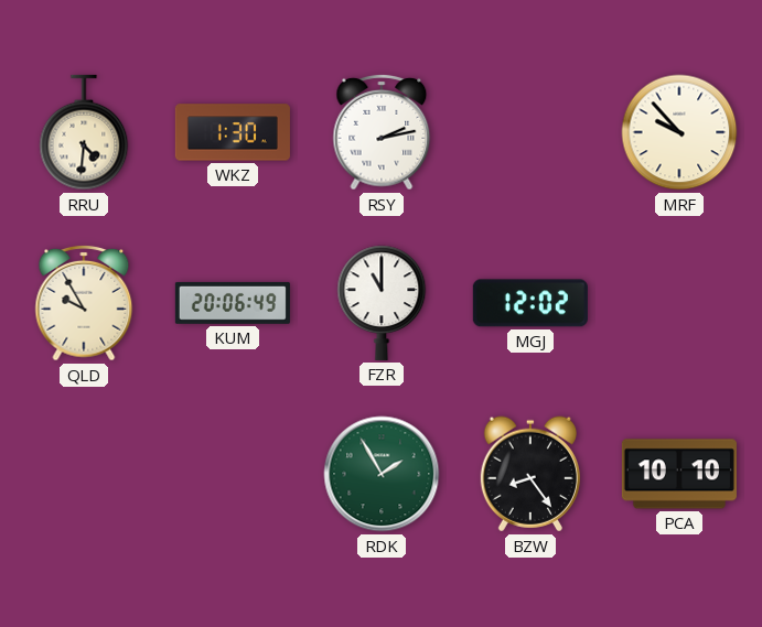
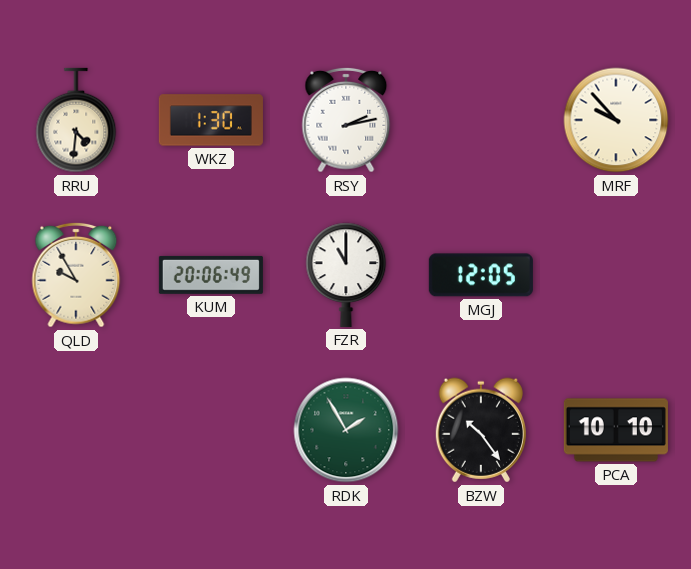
MGJ: 12:02 -> 12:05
BZW: 8:24 -> 10:24
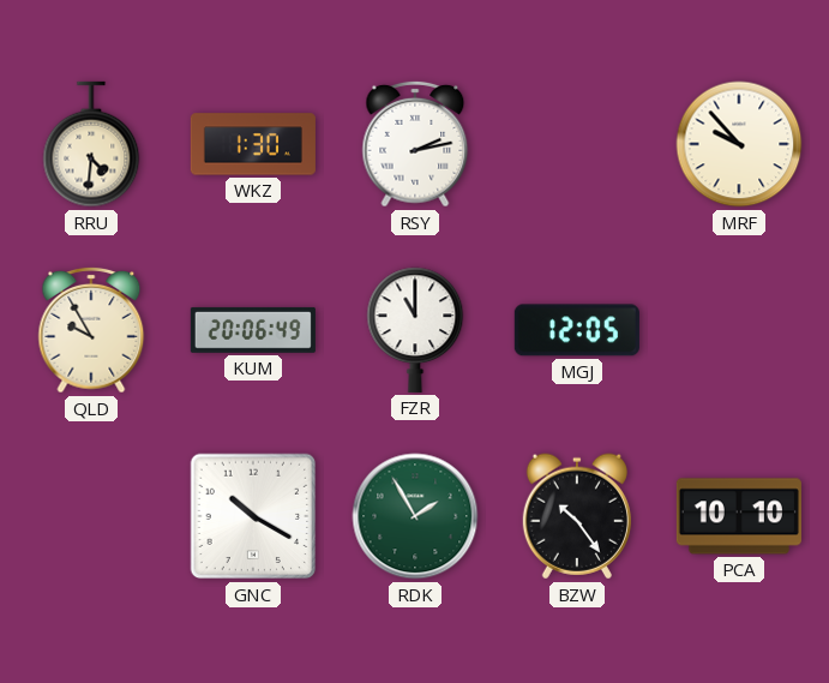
GNC: none -> 10:20
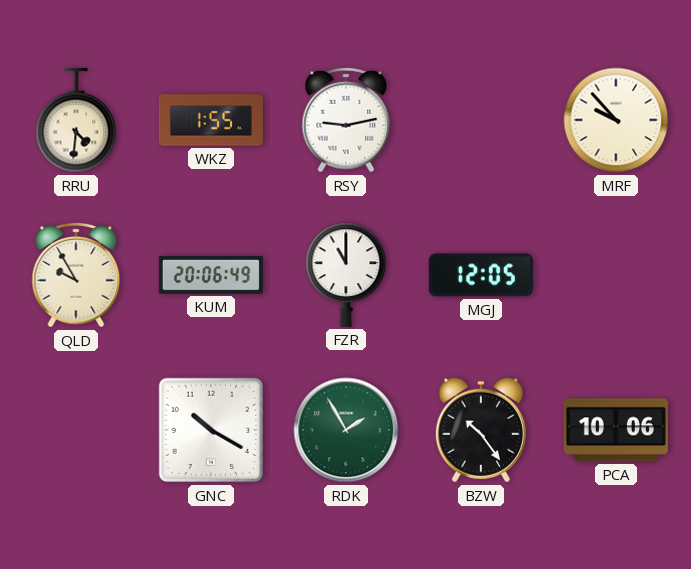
WKZ: 1:30 -> 1:55
RSY: 2:13 -> 9:13
PCA: 10:10 -> 10:06
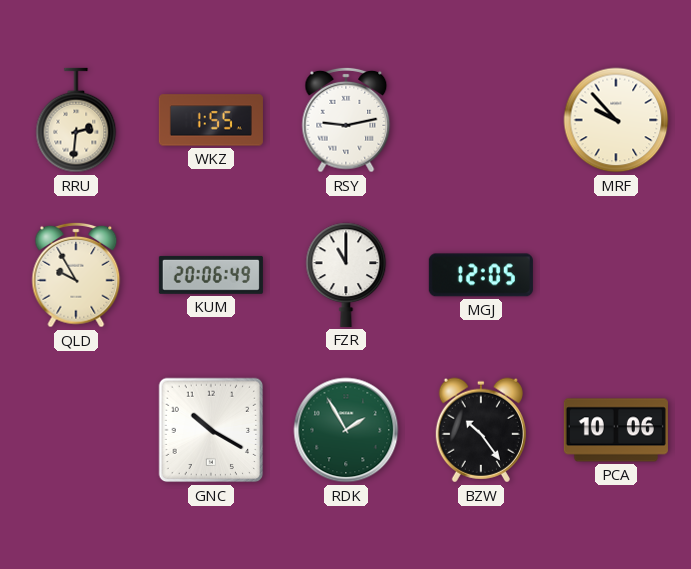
RRU: 4:31 -> 2:31
